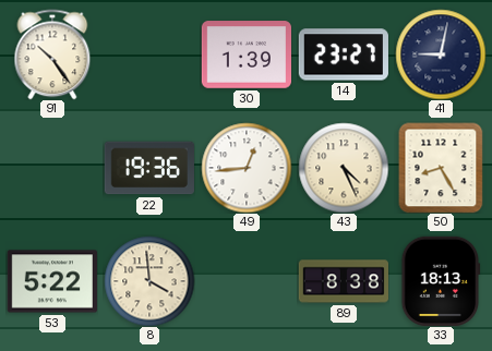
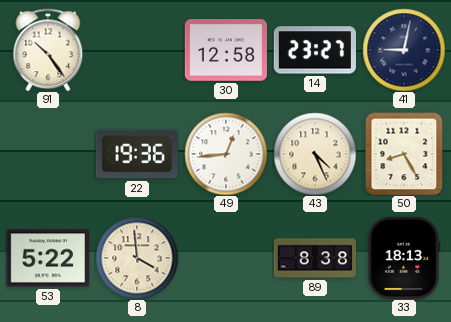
30: 1:39 -> 12:58
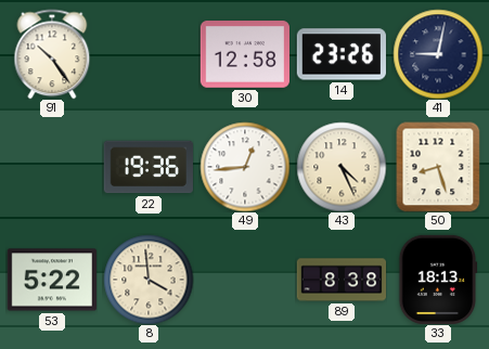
14: 23:27 -> 23:26
50: 8:25 -> 8:27
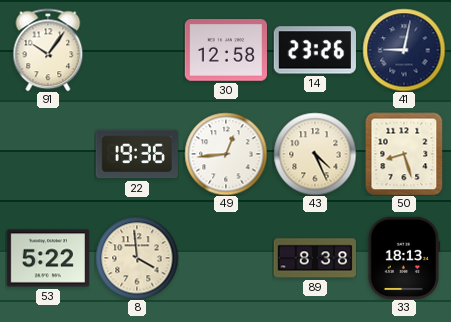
91: 10:24 -> 10:06
